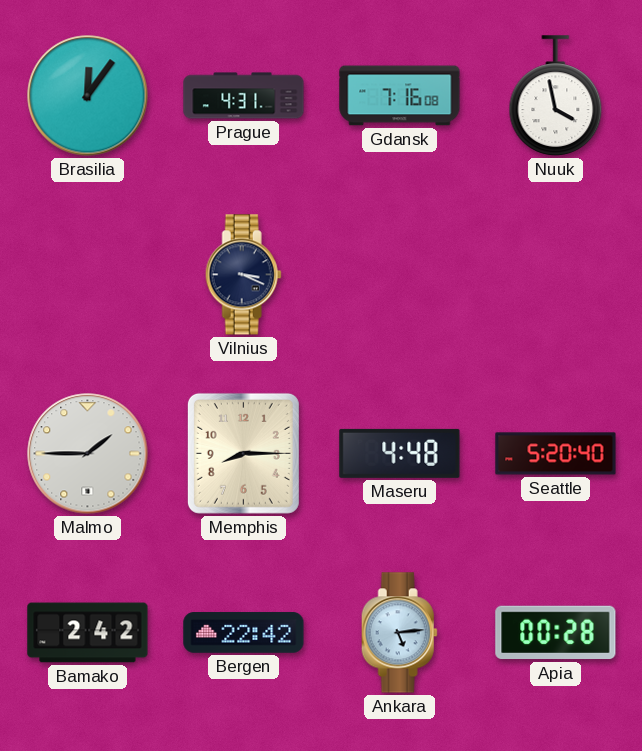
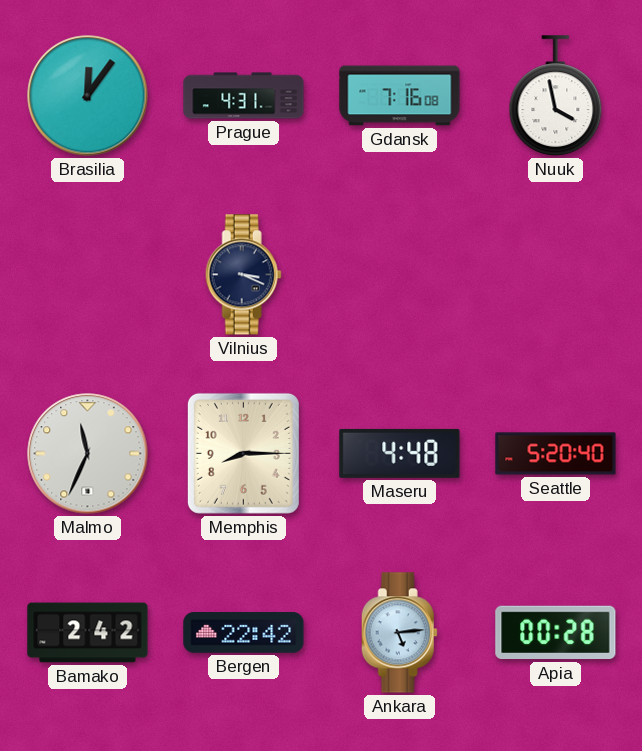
Malmo: 1:45 -> 11:34
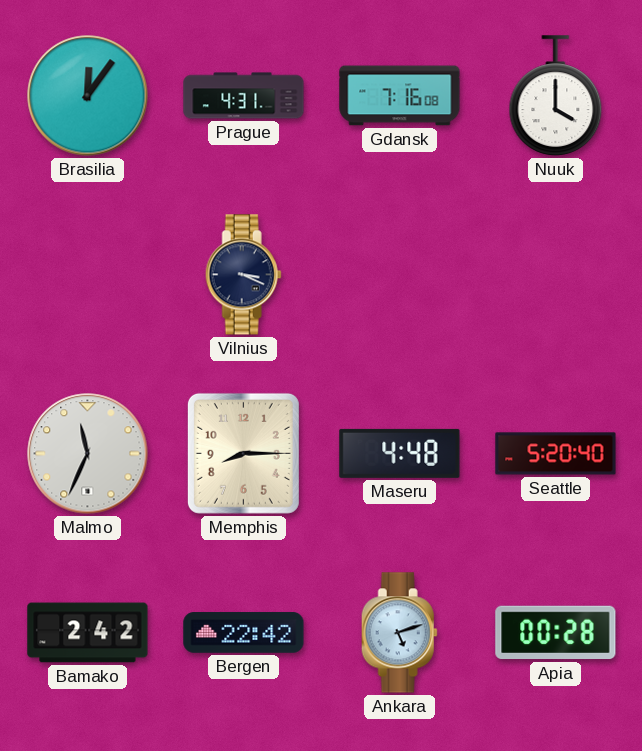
Nuuk: 3:58 -> 4:00
Ankara: 5:14 -> 5:12
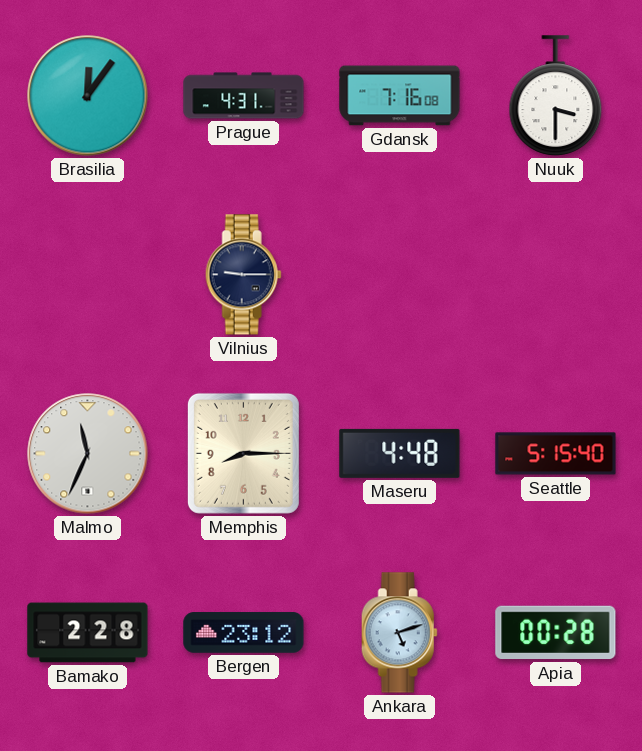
Nuuk: 4:00 -> 3:30
Vilnius: 3:19 -> 9:15
Seattle: 5:20 -> 5:15
Bamako: 2:42 -> 2:28
Bergen: 22:42 -> 23:12
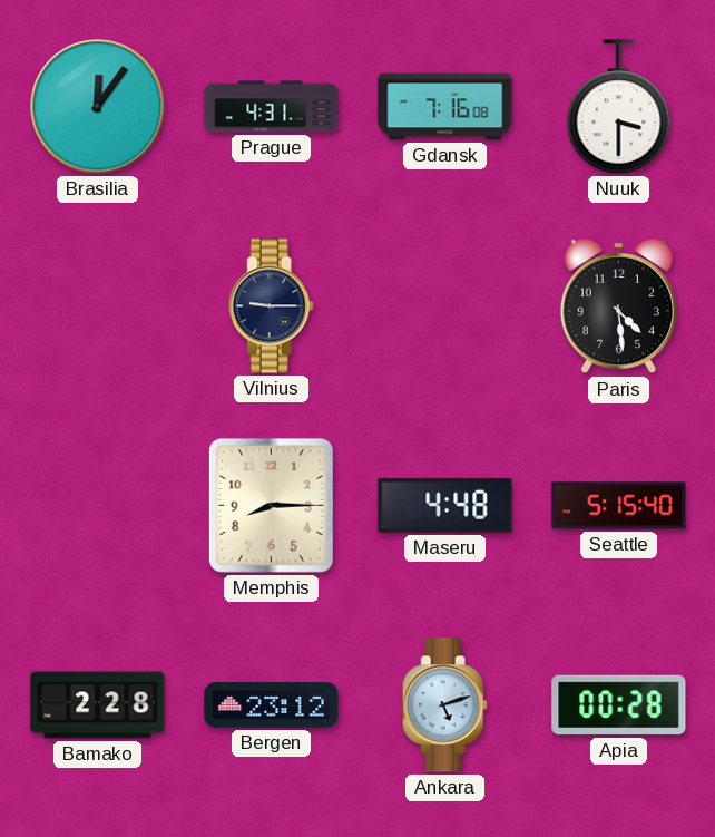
Paris: none -> 4:29
Malmo: 11:34 -> none
